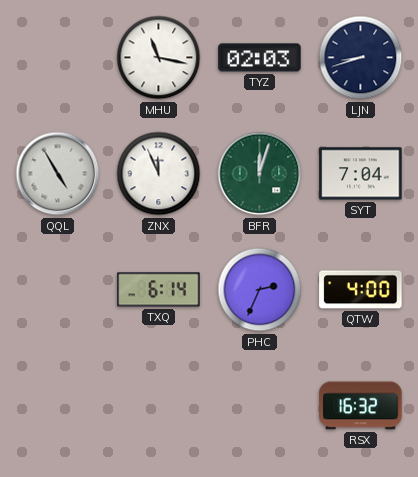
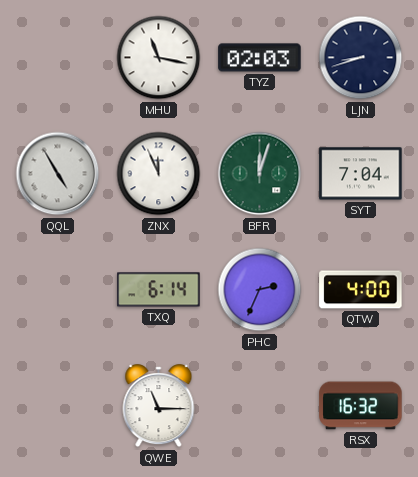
QWE: none -> 11:15
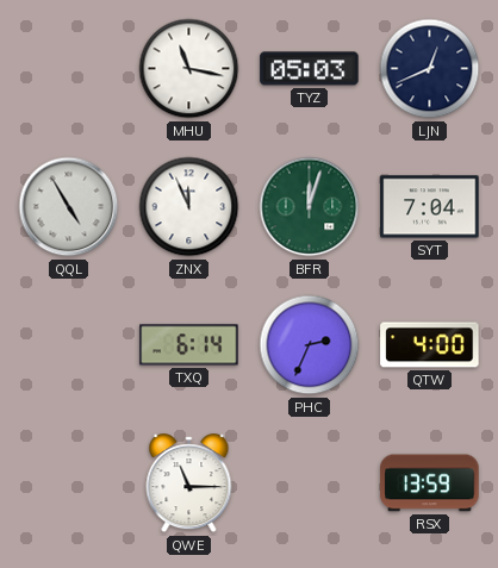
TYZ: 02:03 -> 05:03
LJN: 8:42 -> 12:41
RSX: 16:32 -> 13:59
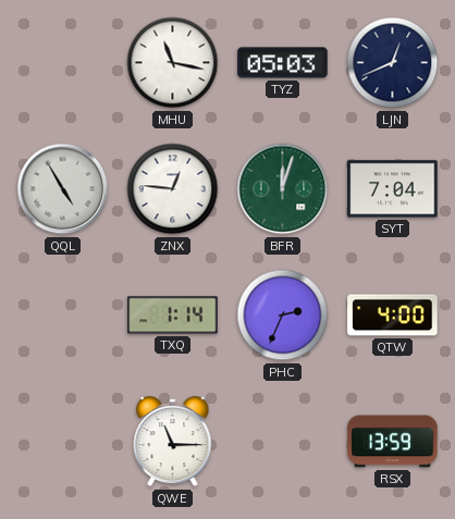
ZNX: 11:56 -> 12:46
TXQ: 6:14 -> 1:14
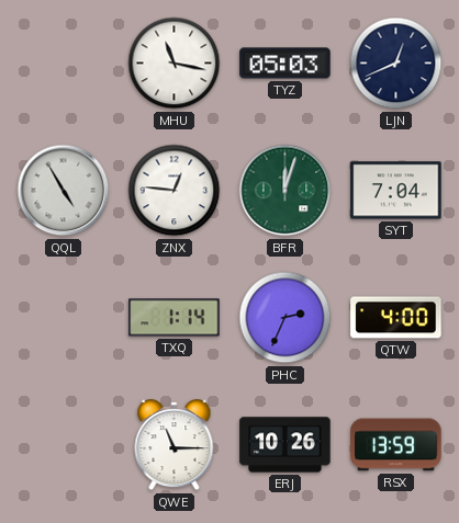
ERJ: none -> 10:26
